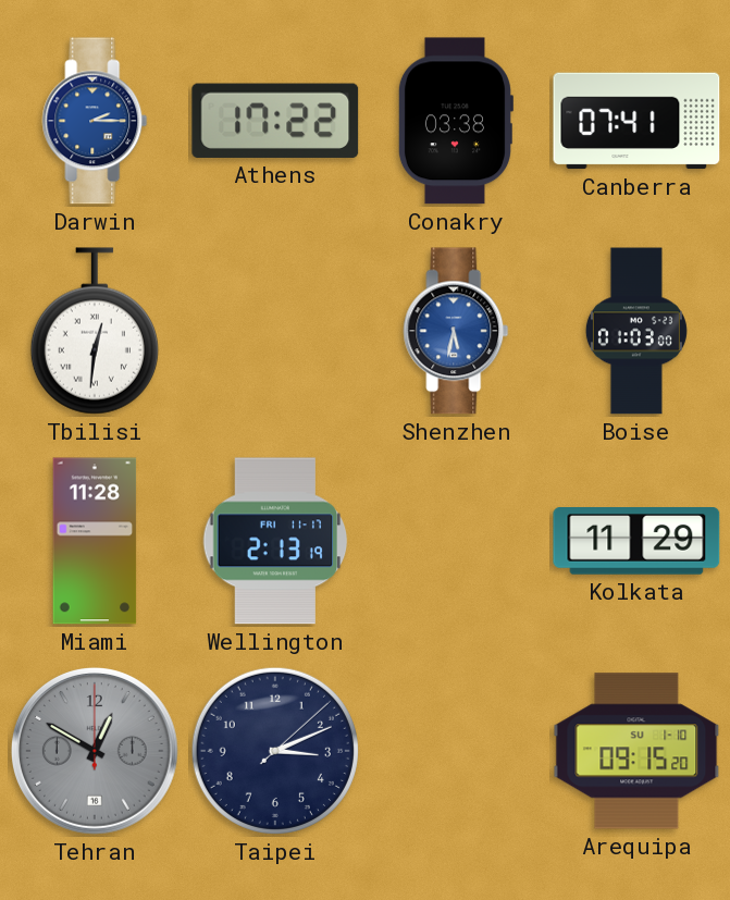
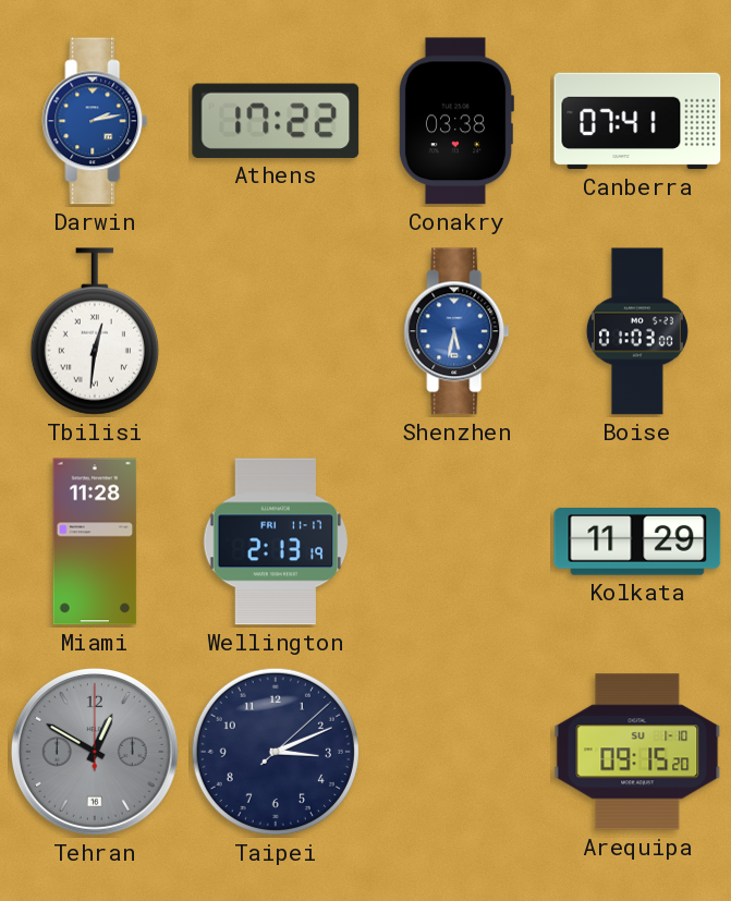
Darwin: 2:15 -> 2:13
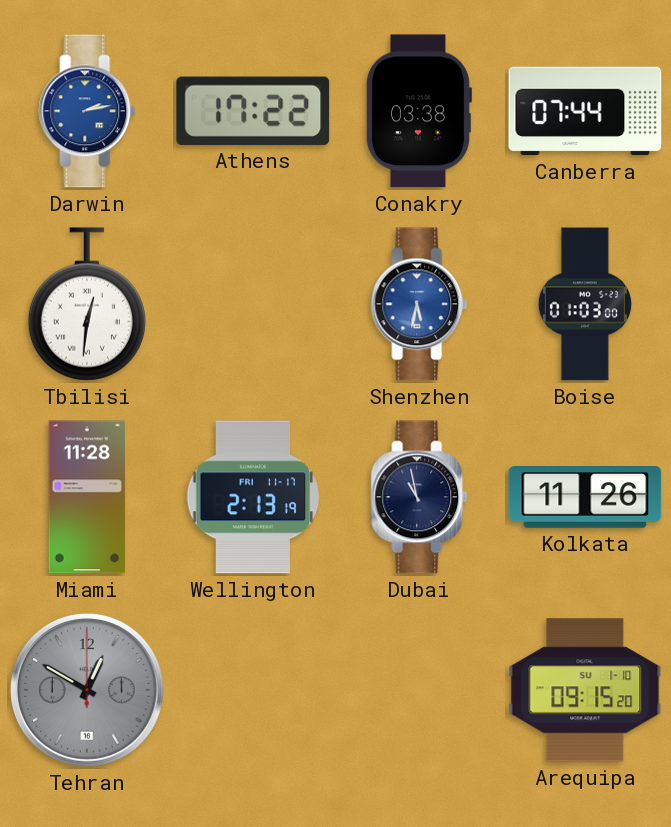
Canberra: 07:41 -> 07:44
Dubai: none -> 10:58
Kolkata: 11:29 -> 11:26
Taipei: 3:11 -> none
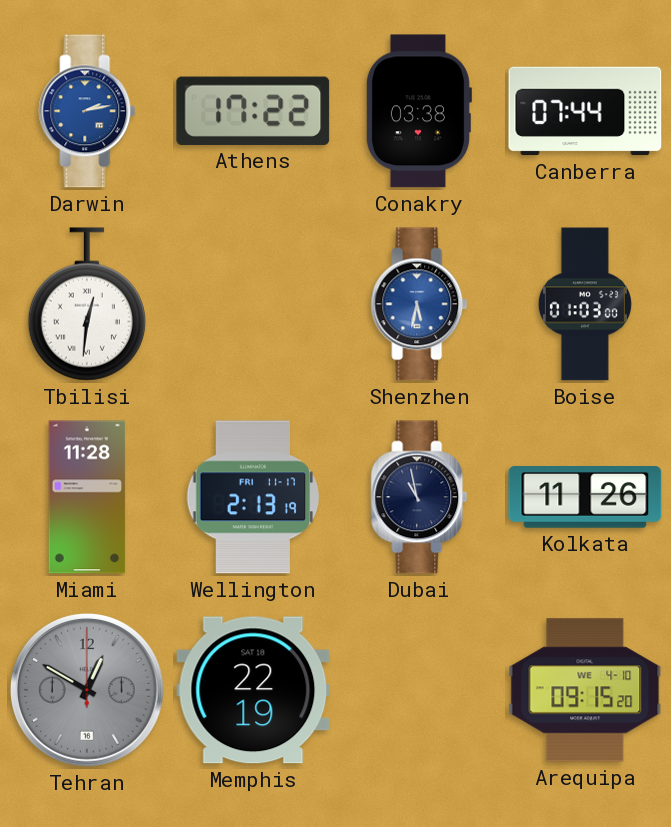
Memphis: none -> 22:19
Arequipa date: SU 1-10 -> WE 4-10
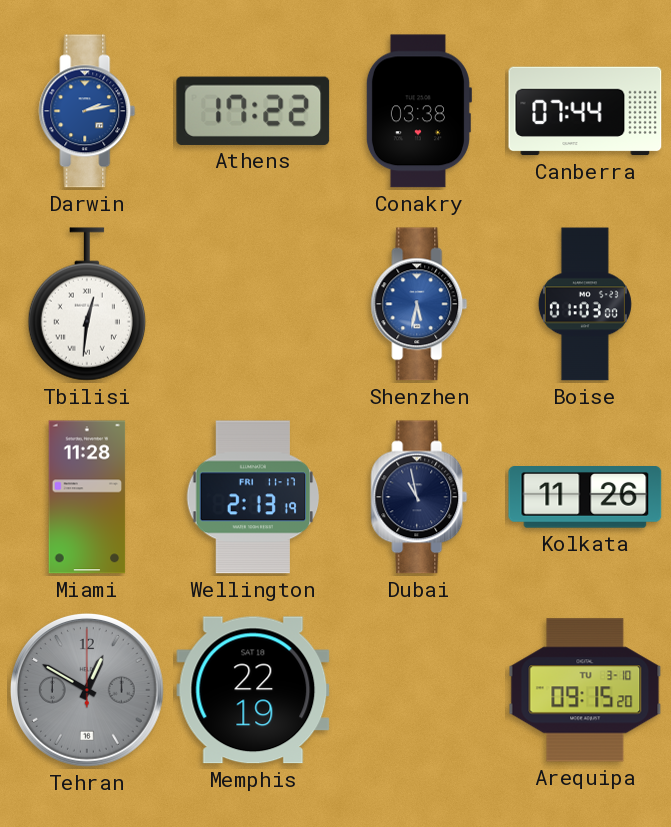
Arequipa date: WE 4-10 -> TU 3-10
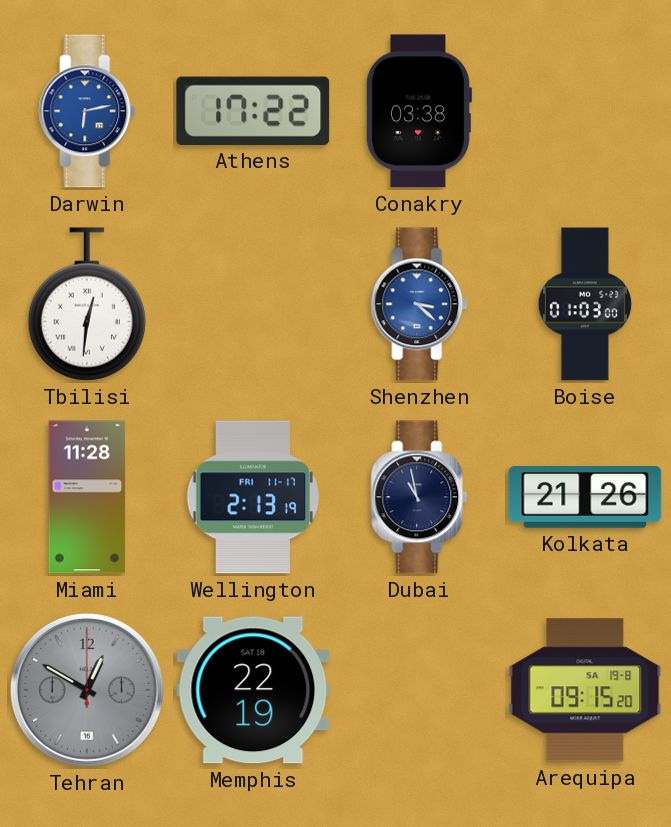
Darwin: 2:13 -> 6:13
Canberra: 07:44 -> none
Shenzhen: 5:32 -> 3:22
Kolkata: 11:26 -> 21:26
Arequipa date: TU 3-10 -> SA 19-8
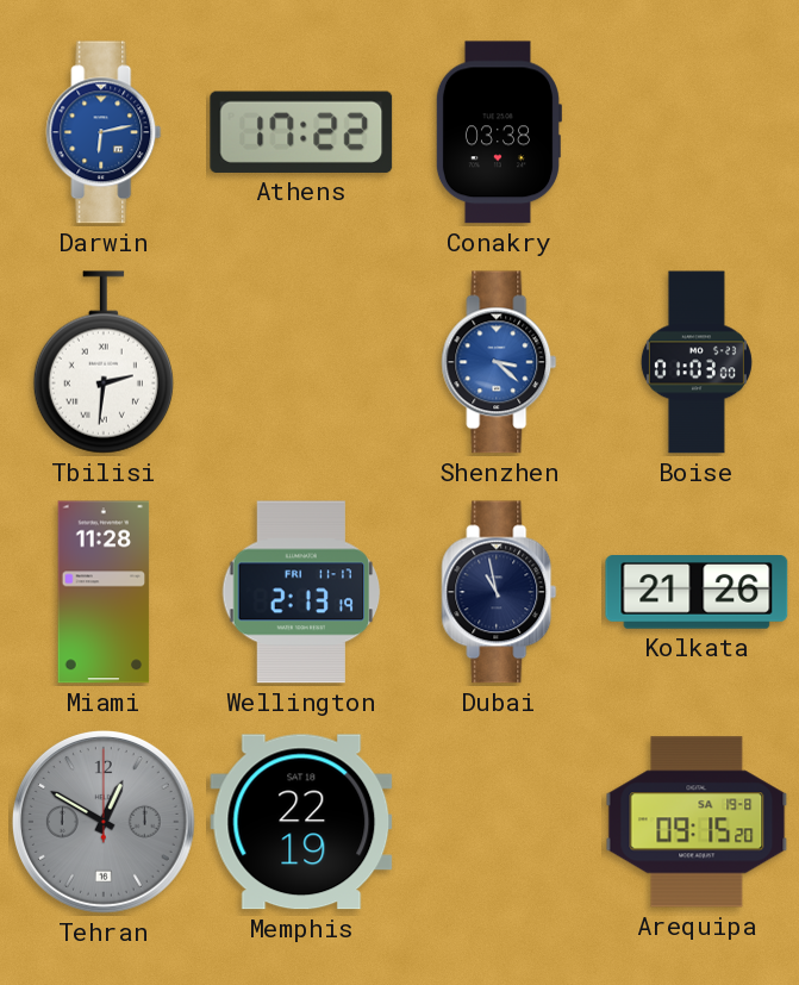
Tbilisi: 12:31 -> 2:31
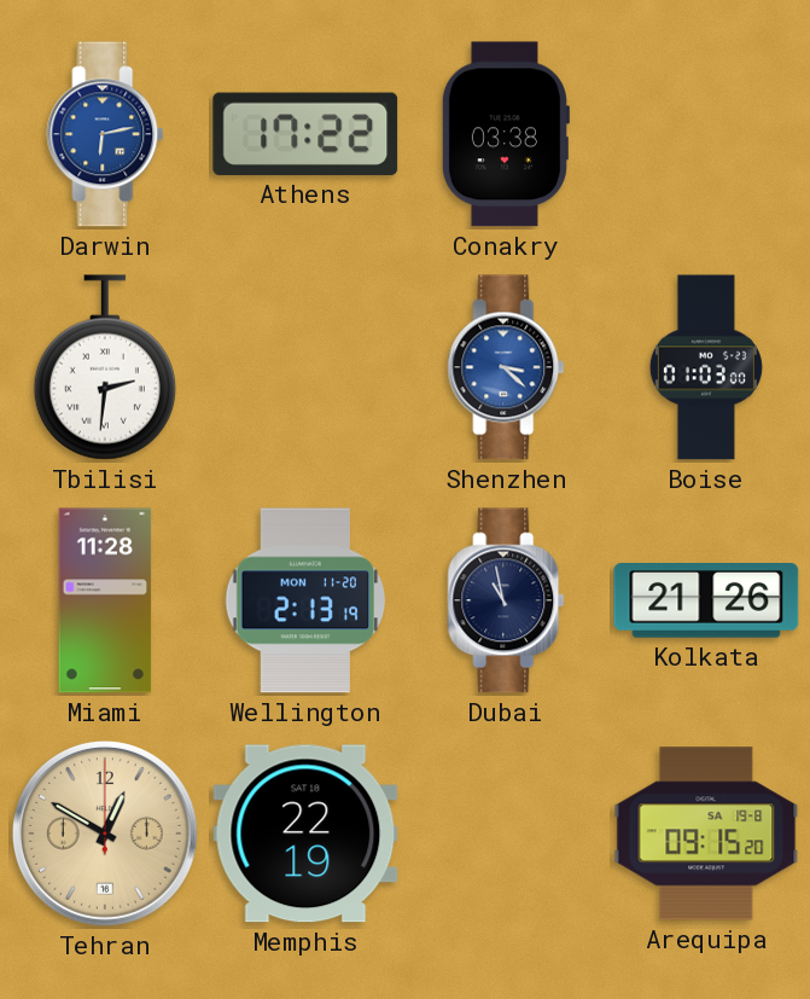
Wellington date: FRI 11-17 -> MON 11-20
Tehran dial: grey -> champagne
